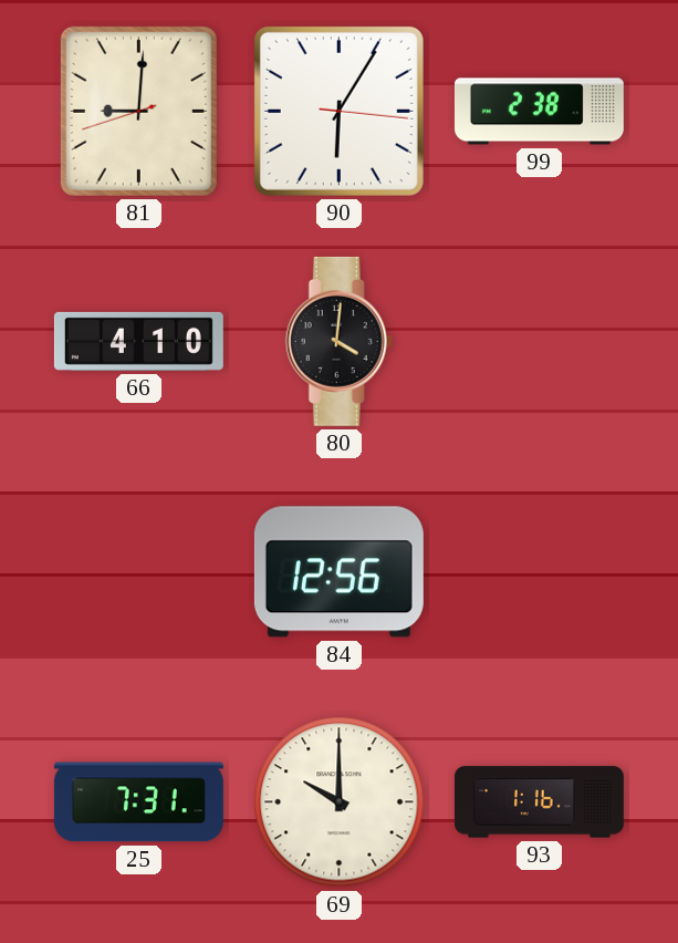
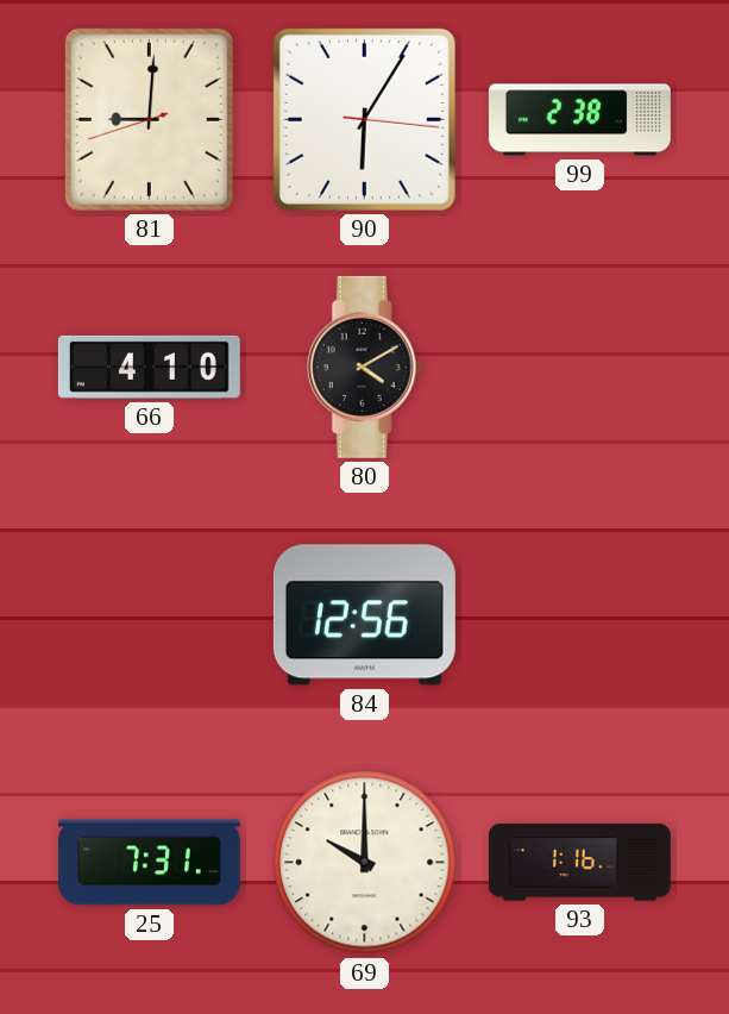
80: 4:01 -> 4:10
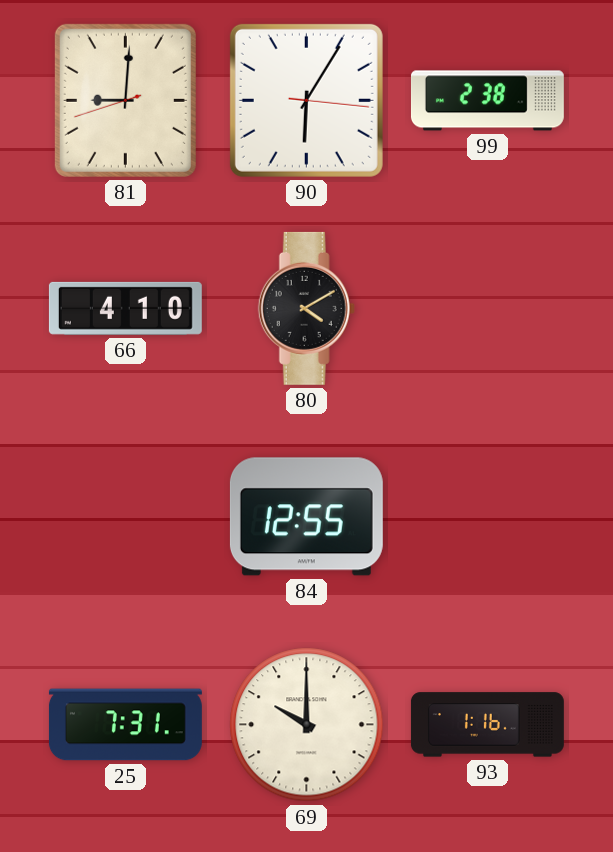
84: 12:56 -> 12:55
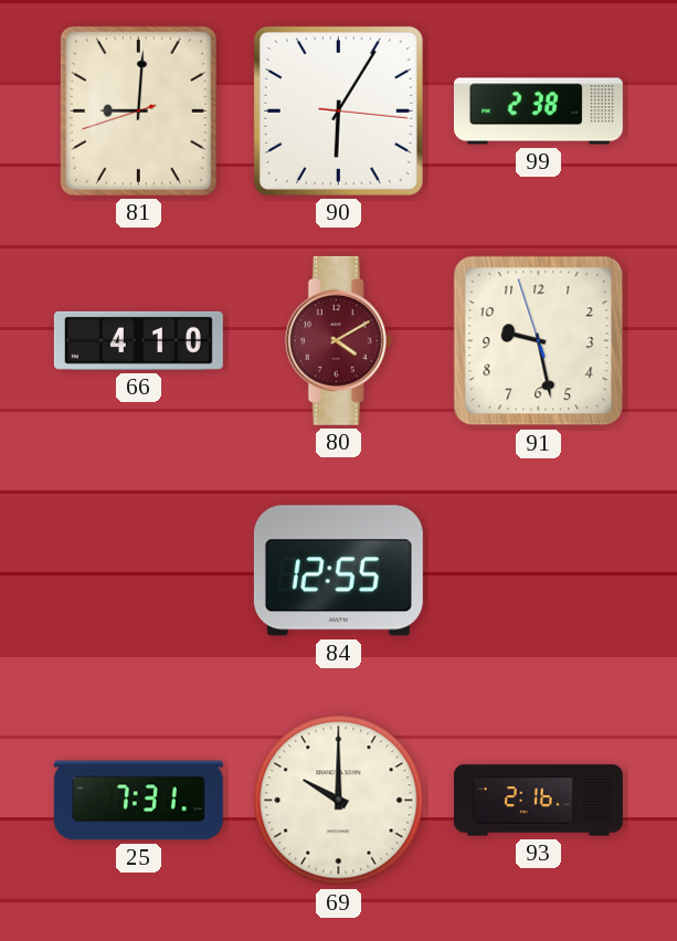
80 dial: black -> burgundy
91: none -> 9:27
93: 1:16 -> 2:16
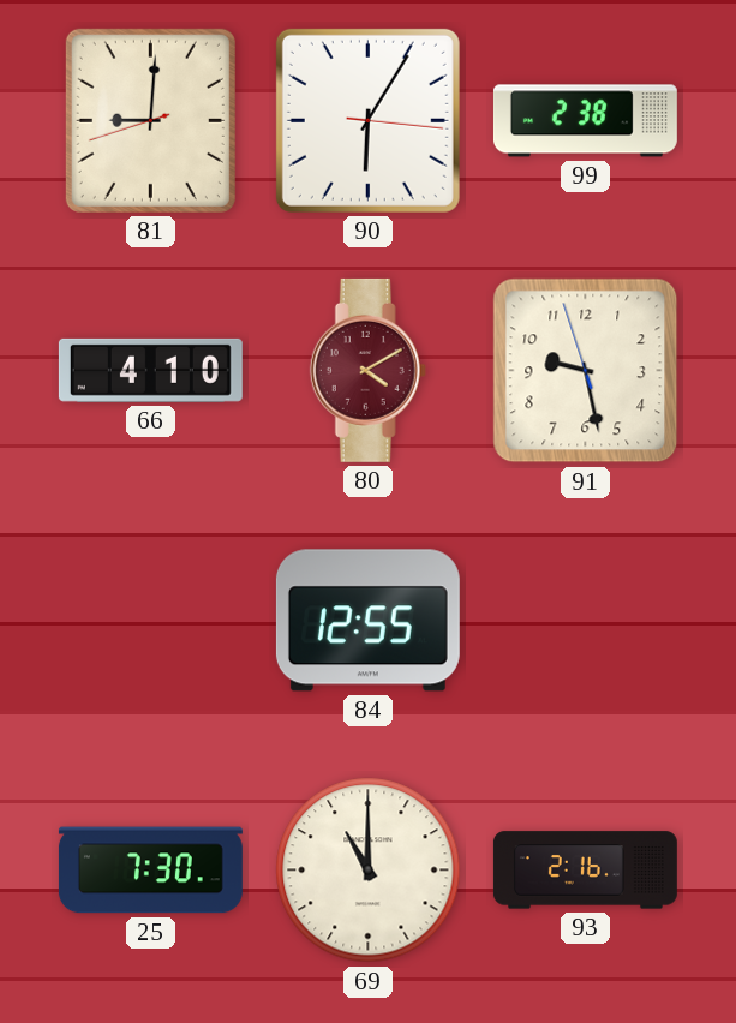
25: 7:31 -> 7:30
69: 10:00 -> 11:00
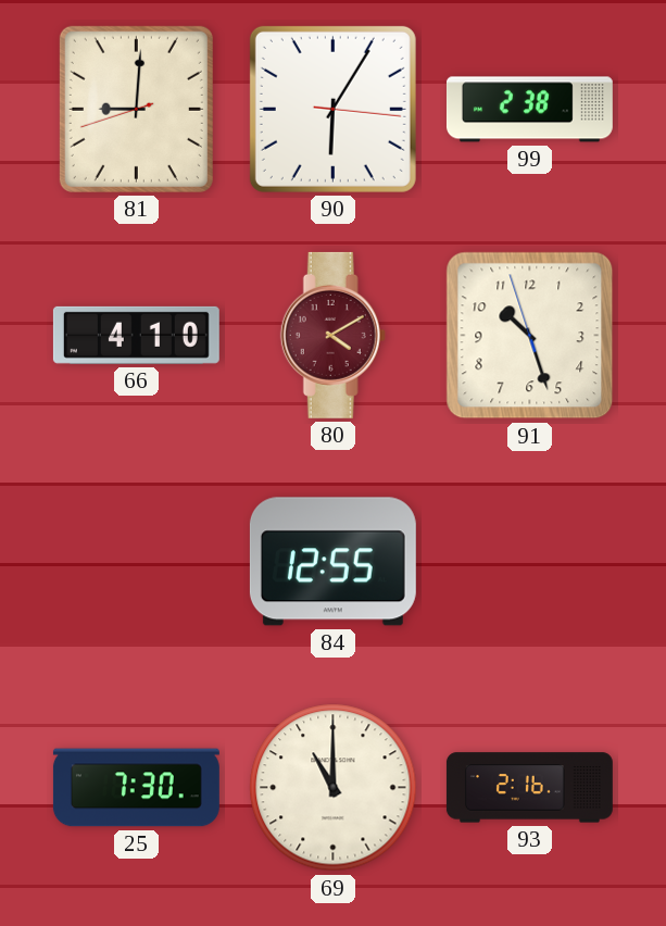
91: 9:27 -> 10:26
